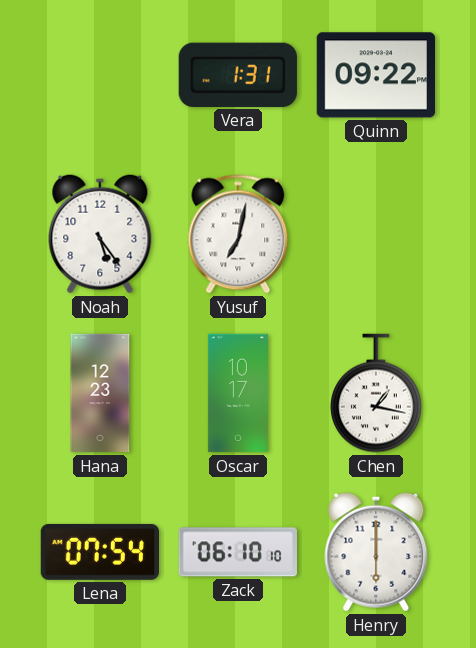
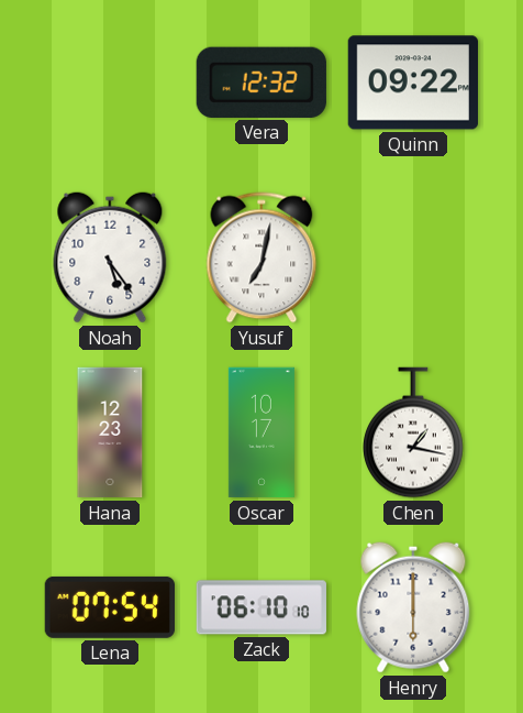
Vera: 1:31 -> 12:32
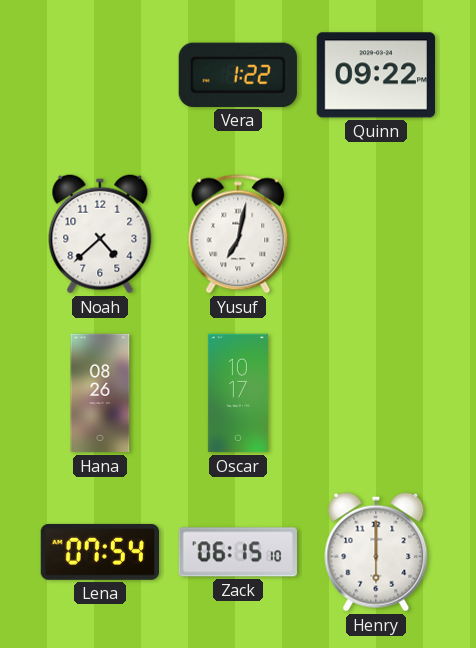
Vera: 12:32 -> 1:22
Noah: 5:24 -> 4:38
Hana: 12:23 -> 08:26
Chen: 1:17 -> none
Zack: 06:10 -> 06:15
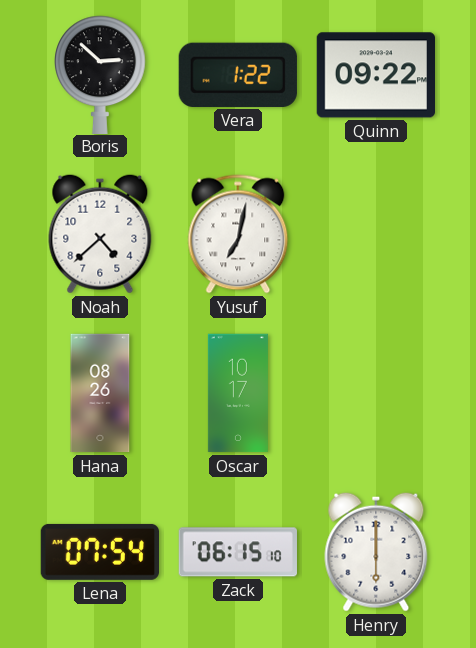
Boris: none -> 2:52
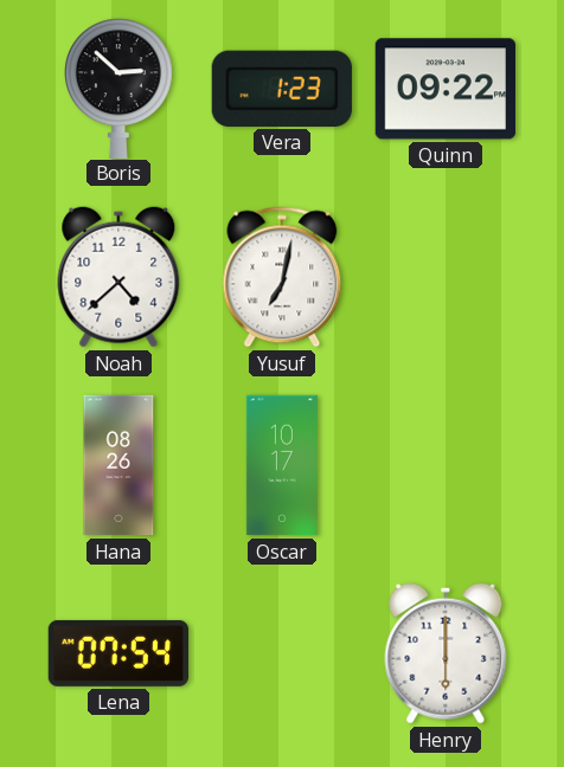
Vera: 1:22 -> 1:23
Zack: 06:15 -> none
